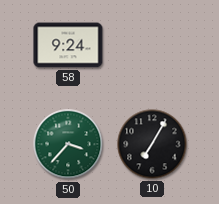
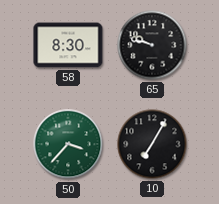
58: 9:24 -> 8:30
65: none -> 9:48
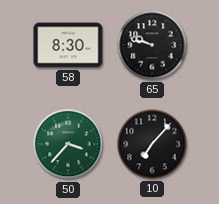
10: 7:05 -> 7:07
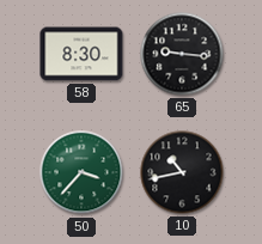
65: 9:48 -> 9:16
10: 7:07 -> 10:43
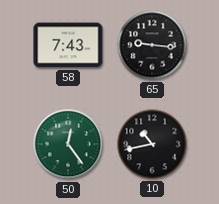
58: 8:30 -> 7:43
50: 3:37 -> 12:24
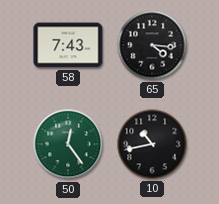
65: 9:16 -> 4:16
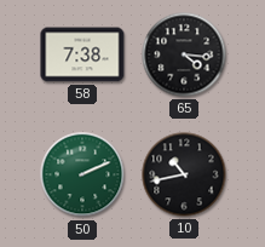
58: 7:43 -> 7:38
50: 12:24 -> 2:11
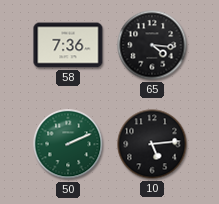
58: 7:38 -> 7:36
10: 10:43 -> 5:14
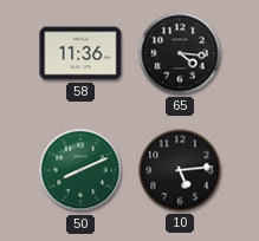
58: 7:36 -> 11:36
50: 2:11 -> 8:11
